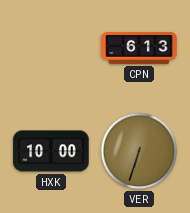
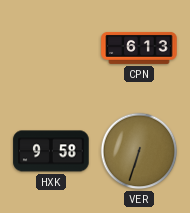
HXK: 10:00 -> 9:58
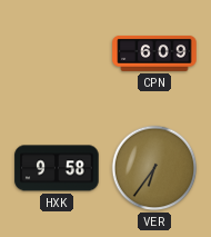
CPN: 6:13 -> 6:09
VER: 6:33 -> 6:36
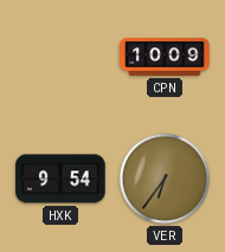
CPN: 6:09 -> 10:09
HXK: 9:58 -> 9:54
